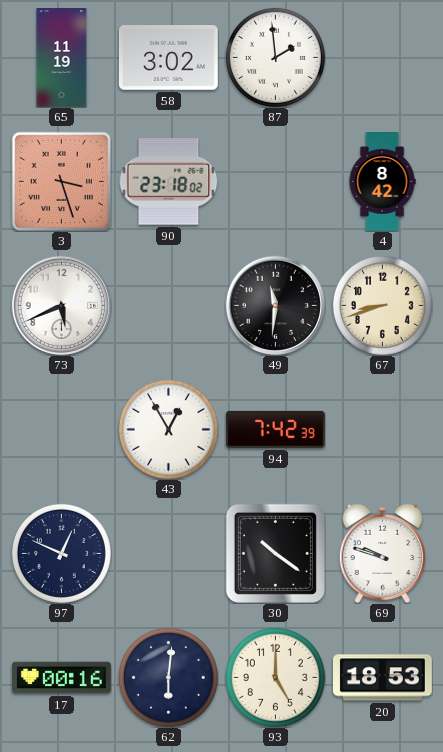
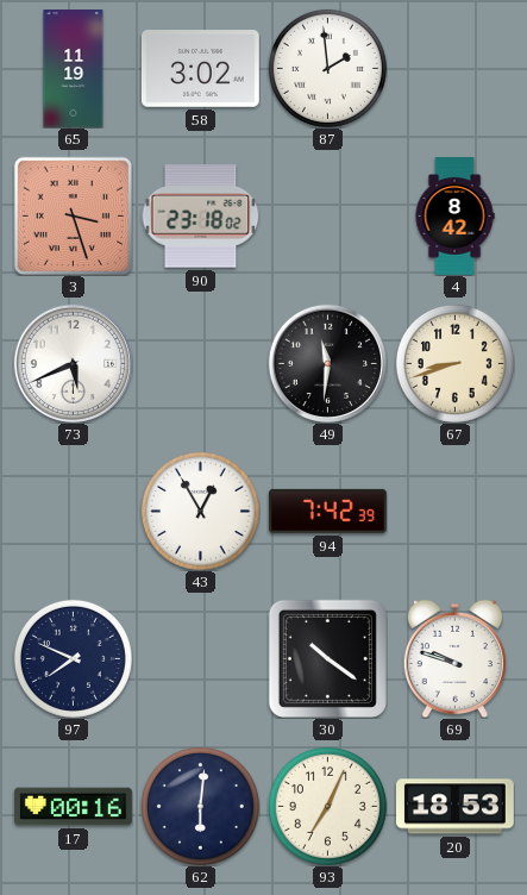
97: 12:49 -> 7:49
93: 5:00 -> 7:04
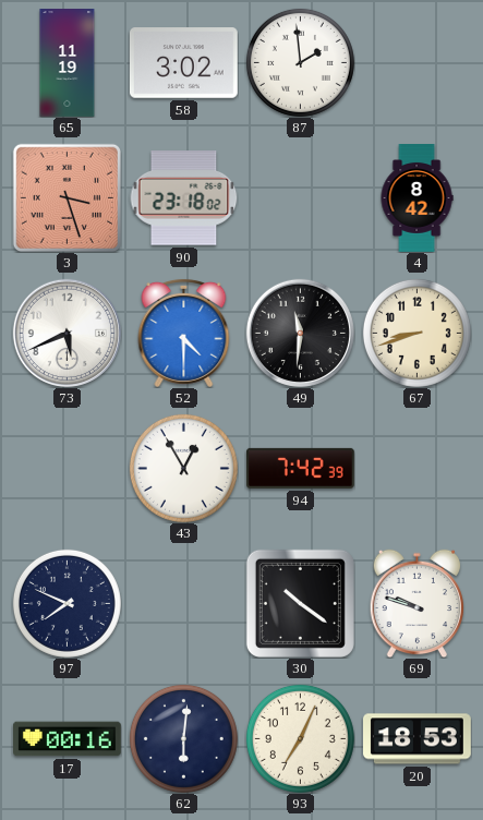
52: none -> 4:30
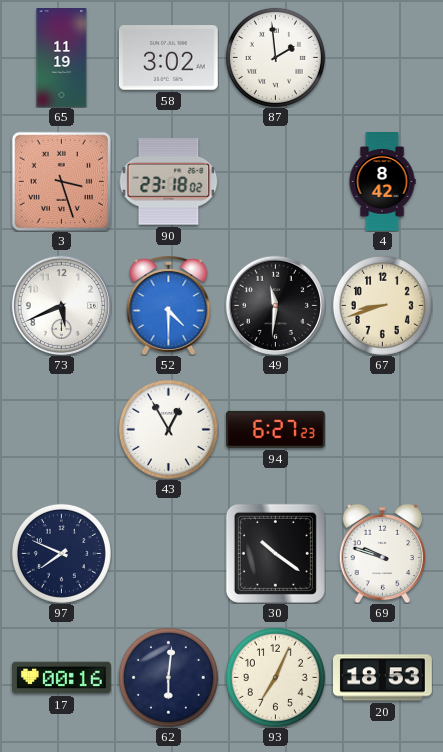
94: 7:42 -> 6:27
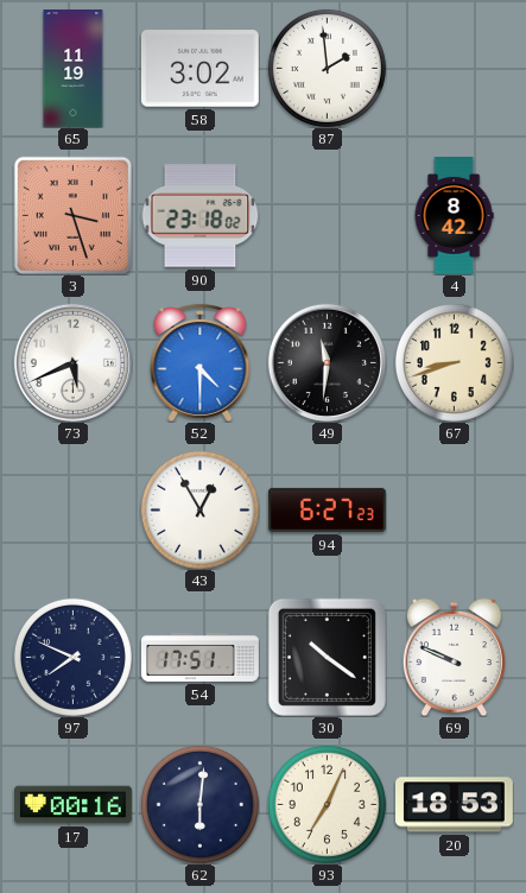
54: none -> 17:51
69: 9:48 -> 9:49
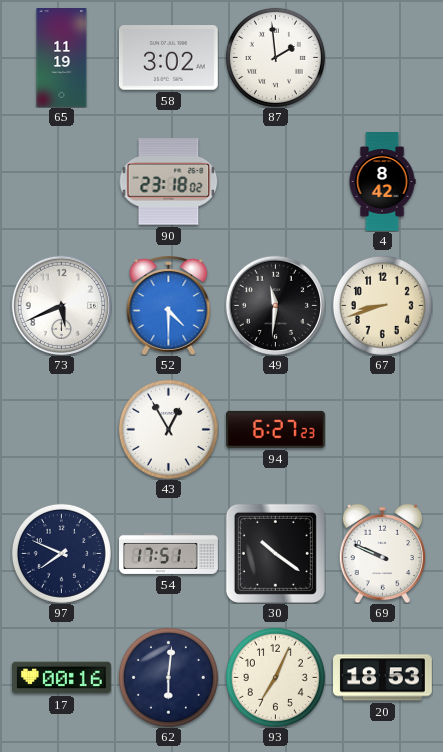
3: 3:27 -> none
